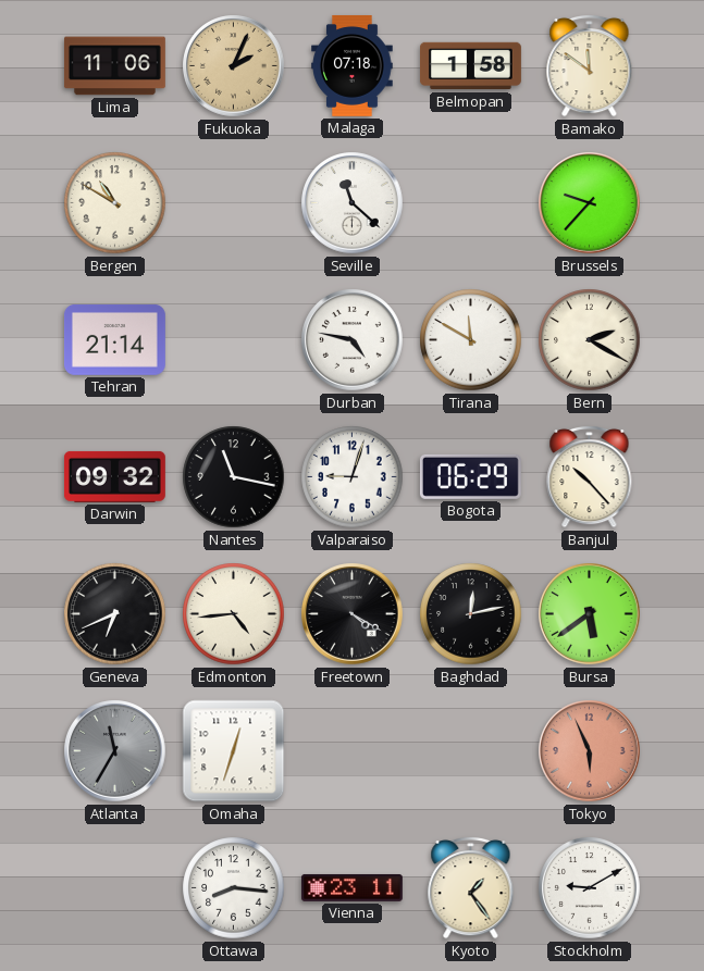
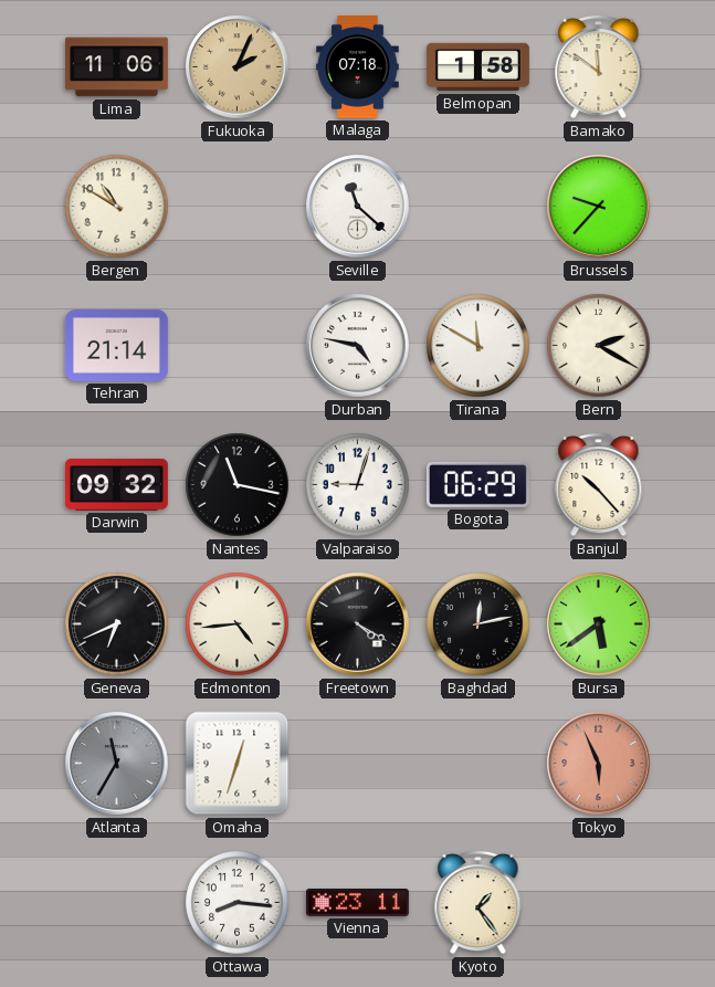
Stockholm: 9:10 -> none
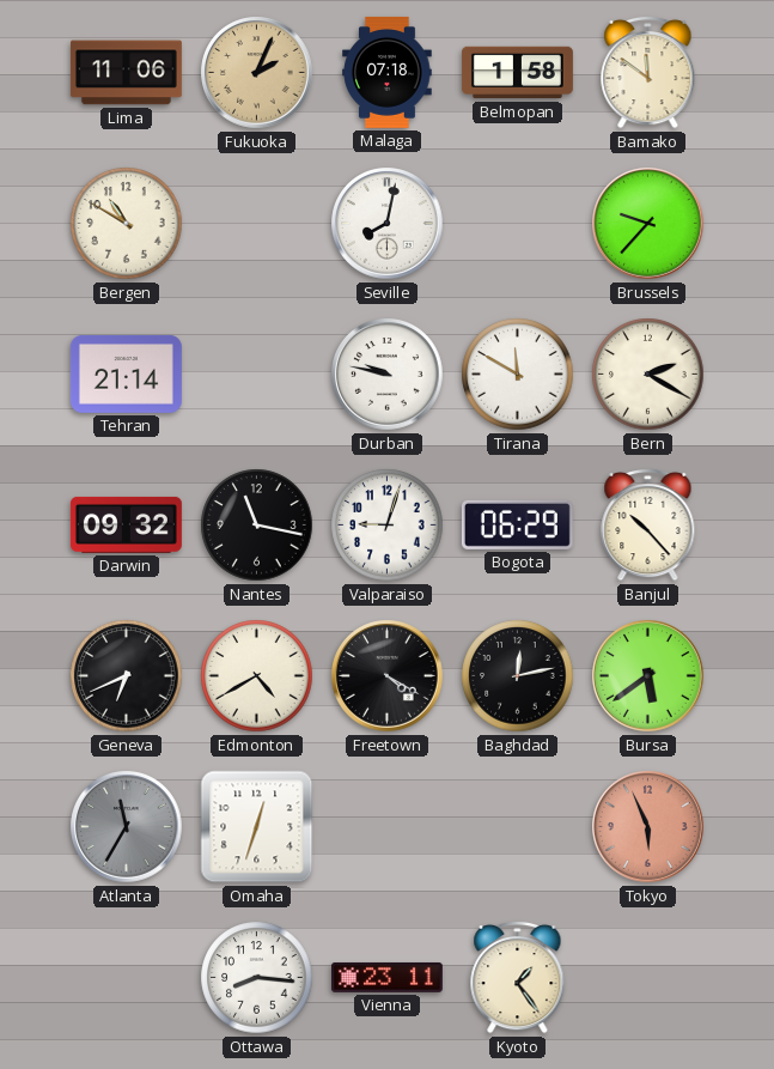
Seville: 11:22 -> 8:02
Durban: 4:47 -> 9:47
Edmonton: 4:44 -> 4:40
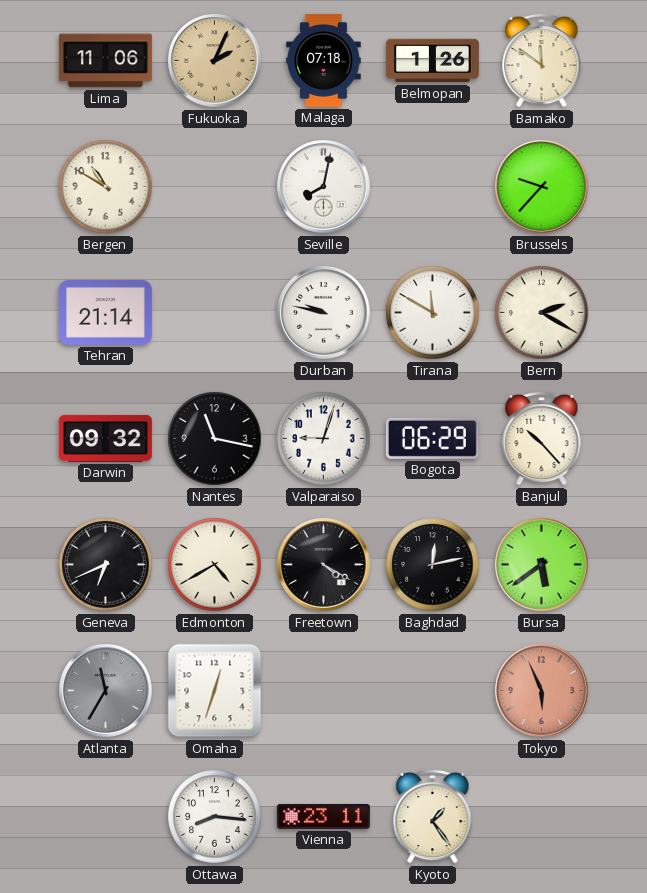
Belmopan: 1:58 -> 1:26
